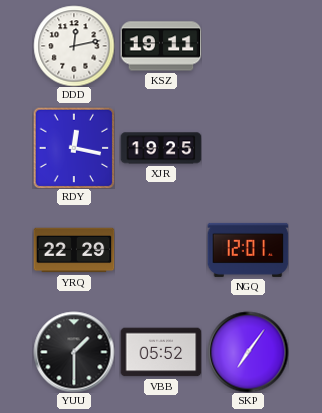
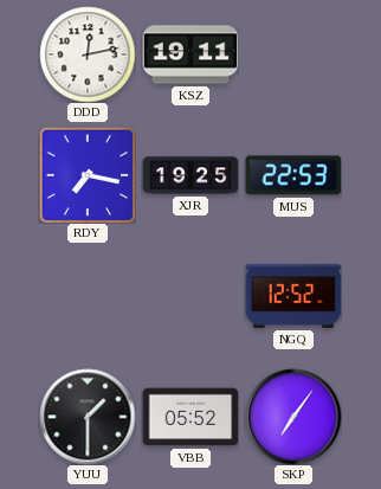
RDY: 12:17 -> 7:17
MUS: none -> 22:53
YRQ: 22:29 -> none
NGQ: 12:01 -> 12:52
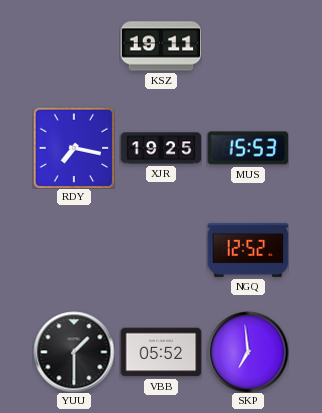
DDD: 12:13 -> none
MUS: 22:53 -> 15:53
SKP: 7:06 -> 6:59
